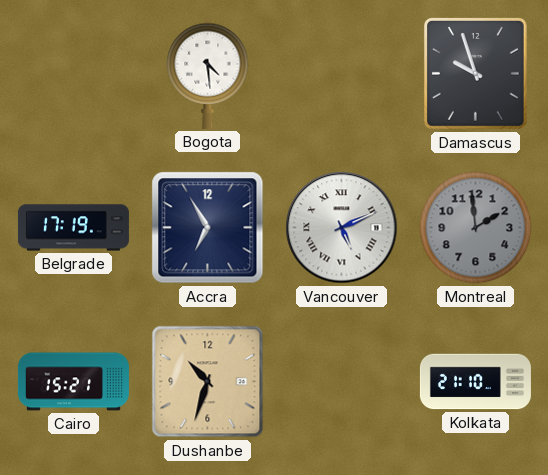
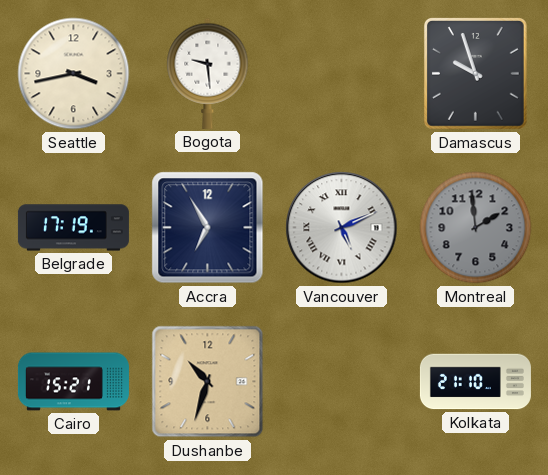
Seattle: none -> 3:43
Bogota: 4:29 -> 9:29
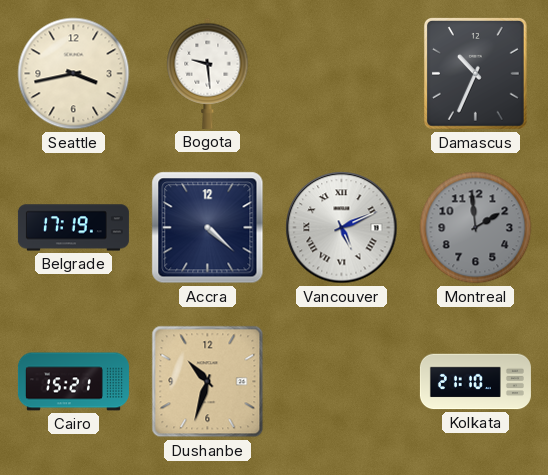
Damascus: 9:57 -> 10:34
Accra: 6:55 -> 4:22
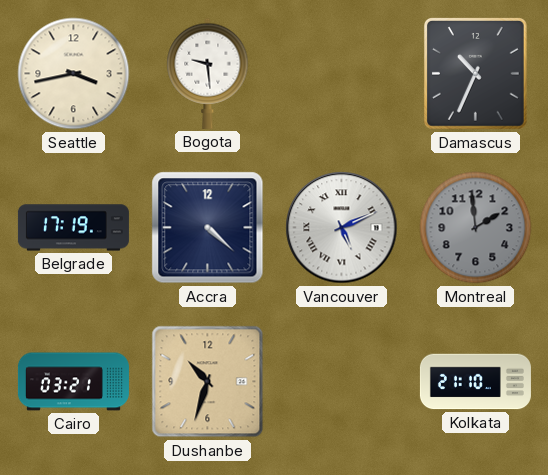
Cairo: 15:21 -> 03:21
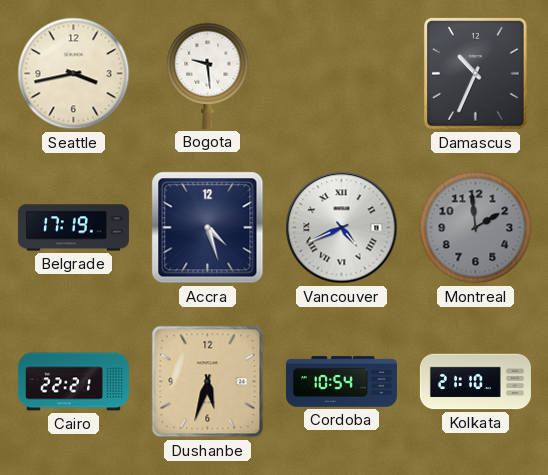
Accra: 4:22 -> 4:27
Vancouver: 5:11 -> 4:41
Cairo: 03:21 -> 22:21
Dushanbe: 10:33 -> 5:33
Cordoba: none -> 10:54
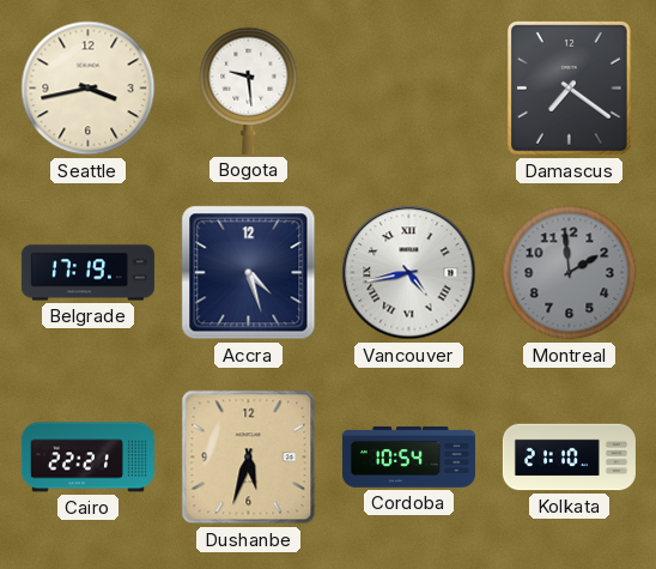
Damascus: 10:34 -> 7:21
Vancouver: 4:41 -> 4:43
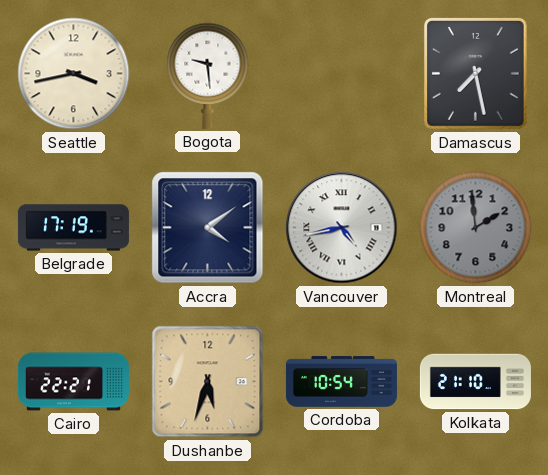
Damascus: 7:21 -> 7:28
Accra: 4:27 -> 4:09
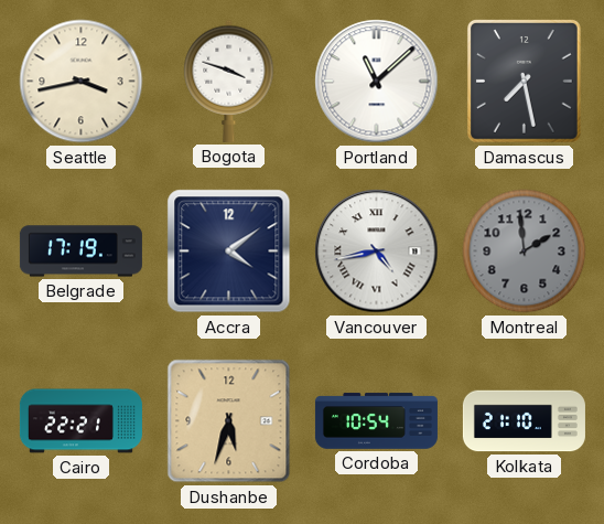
Bogota: 9:29 -> 3:48
Portland: none -> 11:08
